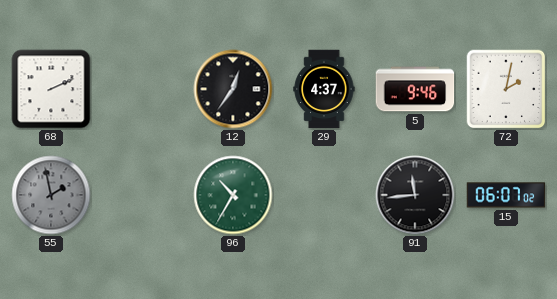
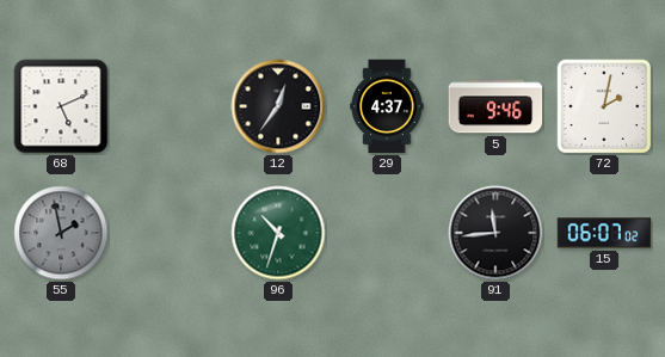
68: 2:11 -> 5:11
96: 10:35 -> 10:33
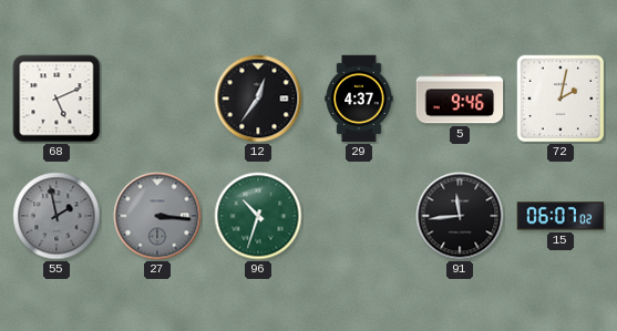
27: none -> 3:16
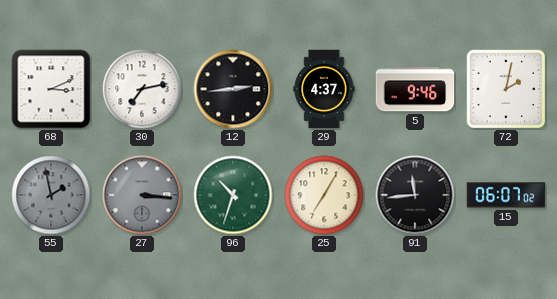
68: 5:11 -> 3:11
30: none -> 7:13
12: 12:36 -> 2:44
25: none -> 7:05
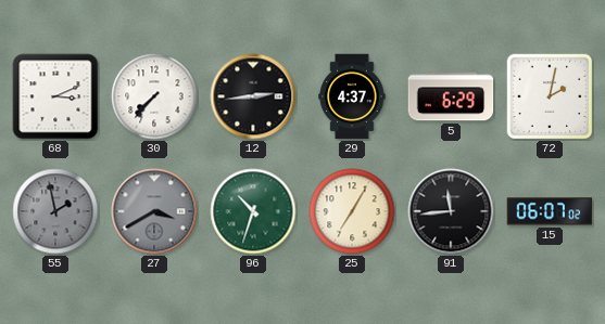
30: 7:13 -> 7:37
5: 9:46 -> 6:29
27: 3:16 -> 3:40
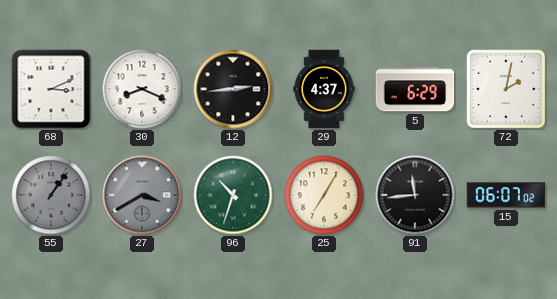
30: 7:37 -> 8:19
55: 1:58 -> 1:06
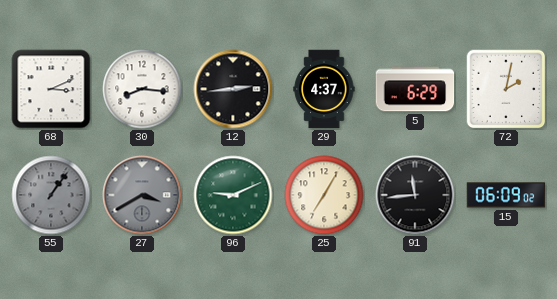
30: 8:19 -> 8:16
96: 10:33 -> 9:11
15: 06:07 -> 06:09
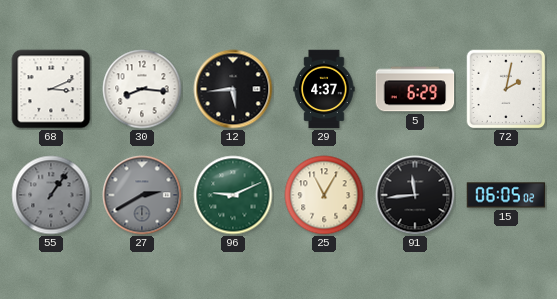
12: 2:44 -> 5:44
27: 3:40 -> 2:40
25: 7:05 -> 11:05
15: 06:09 -> 06:05
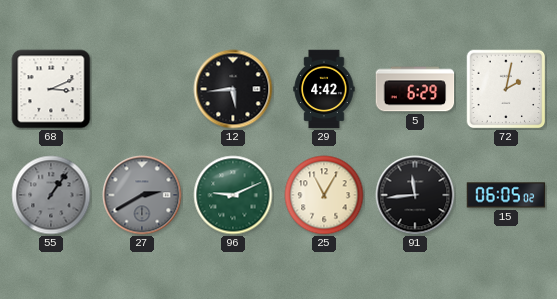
30: 8:16 -> none
29: 4:37 -> 4:42
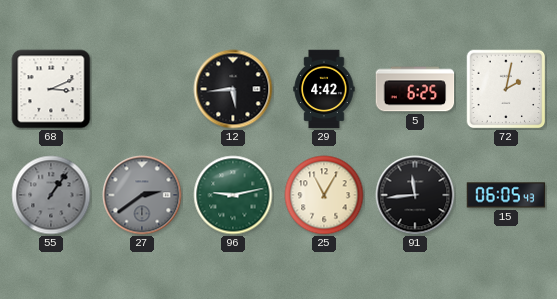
5: 6:29 -> 6:25
27: 2:40 -> 2:39
96: 9:11 -> 9:13
15: 06:05:02 -> 06:05:43
